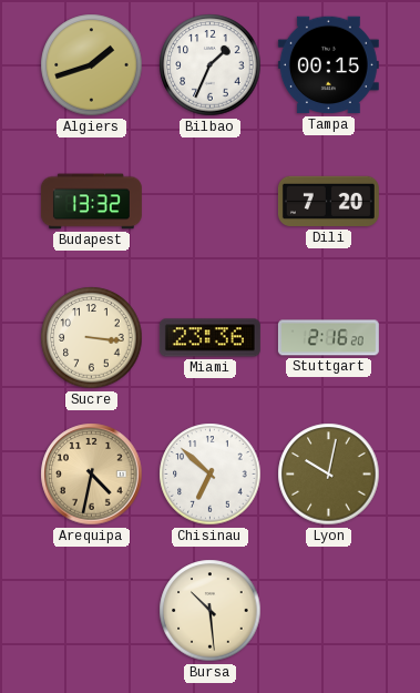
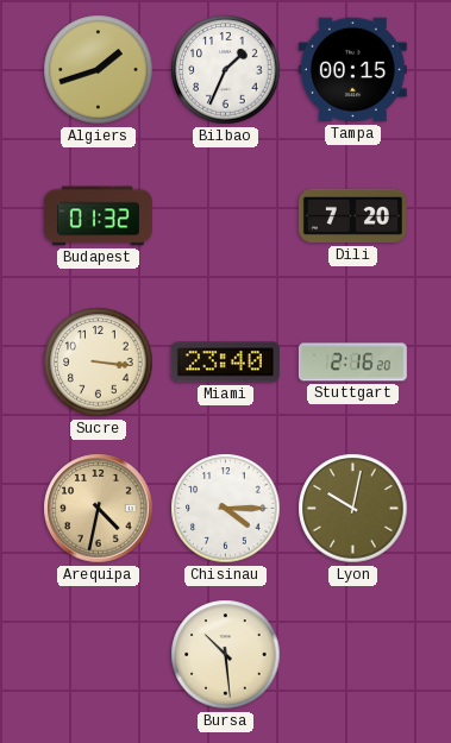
Budapest: 13:32 -> 01:32
Miami: 23:36 -> 23:40
Chisinau: 6:52 -> 4:15
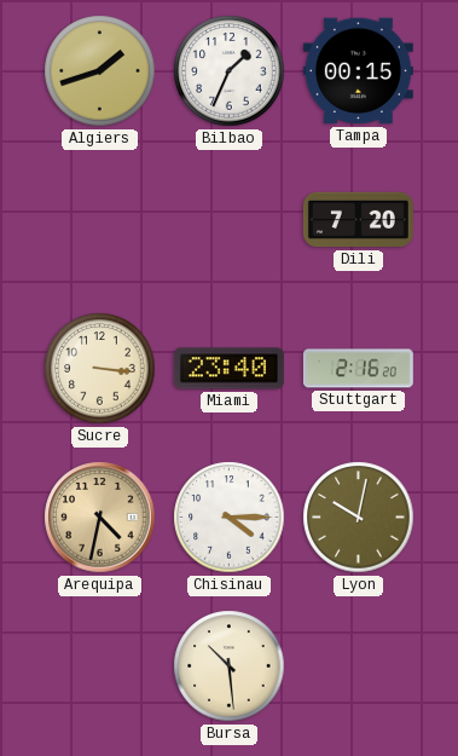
Budapest: 01:32 -> none
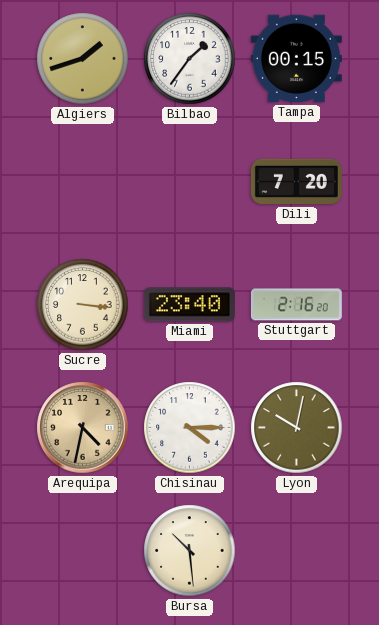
Bilbao: 1:34 -> 1:36
